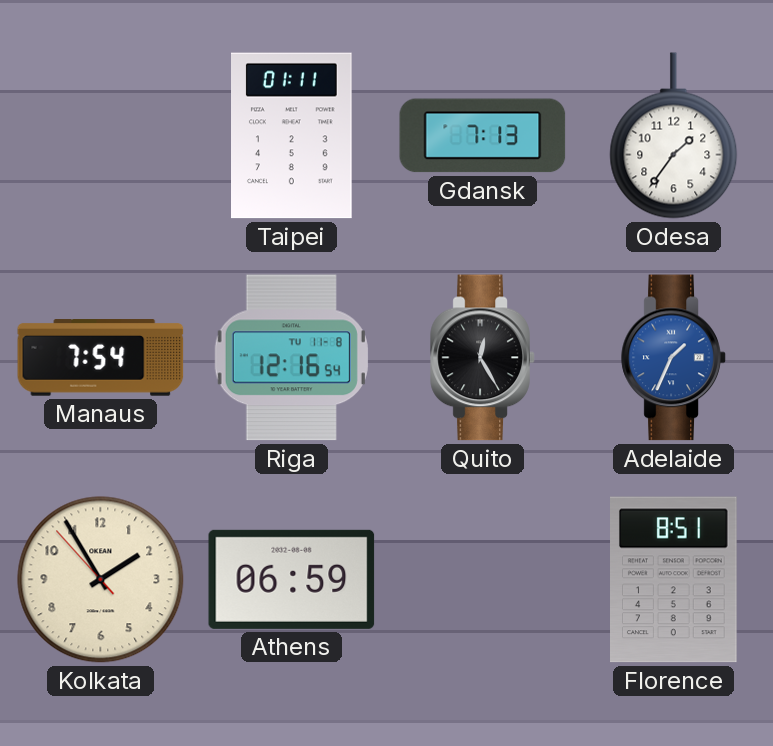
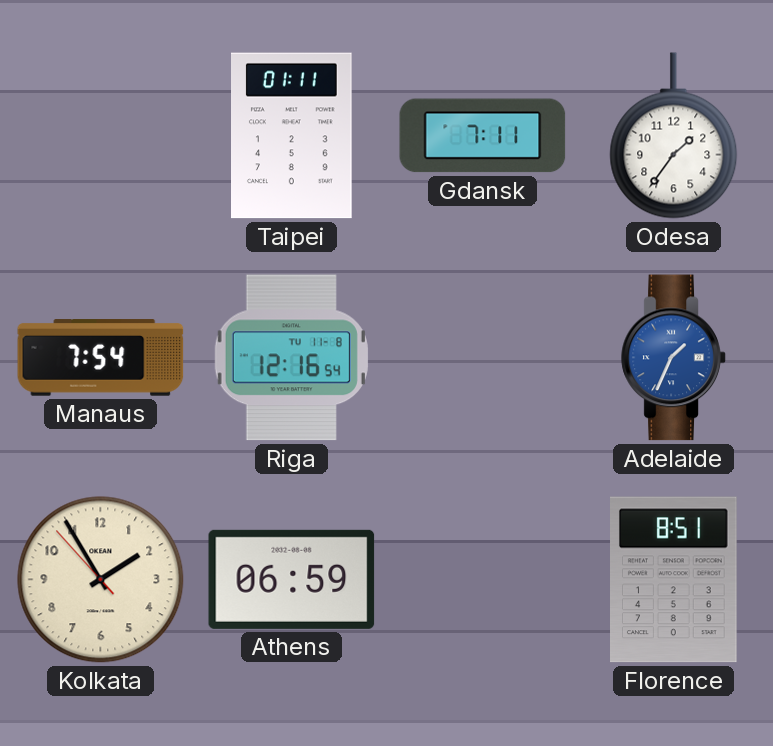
Gdansk: 7:13 -> 7:11
Quito: 12:25 -> none
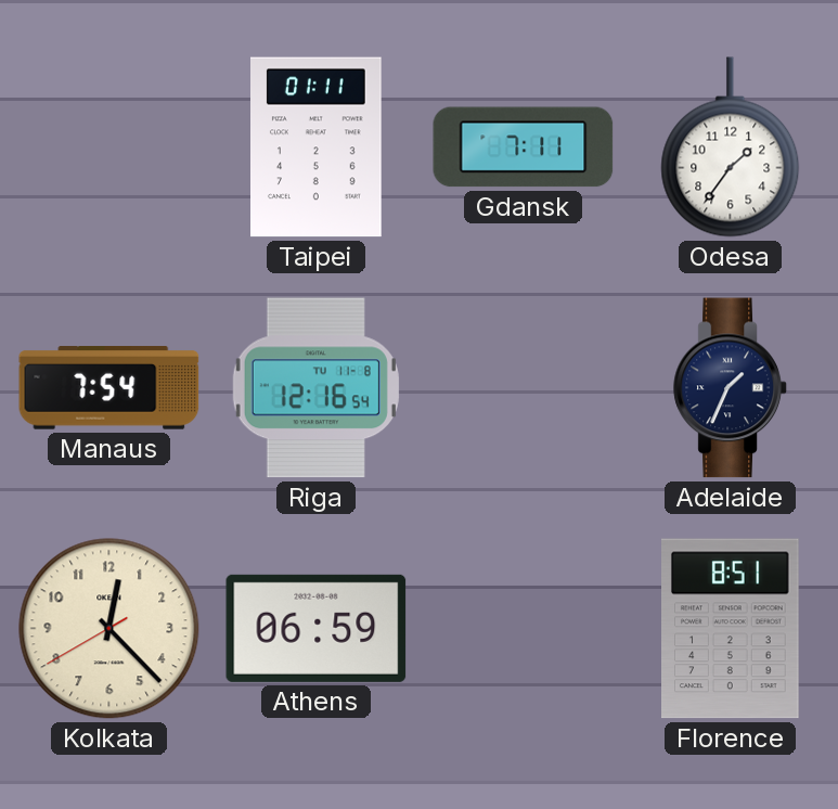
Adelaide dial: blue -> navy
Kolkata: 1:54 -> 12:22
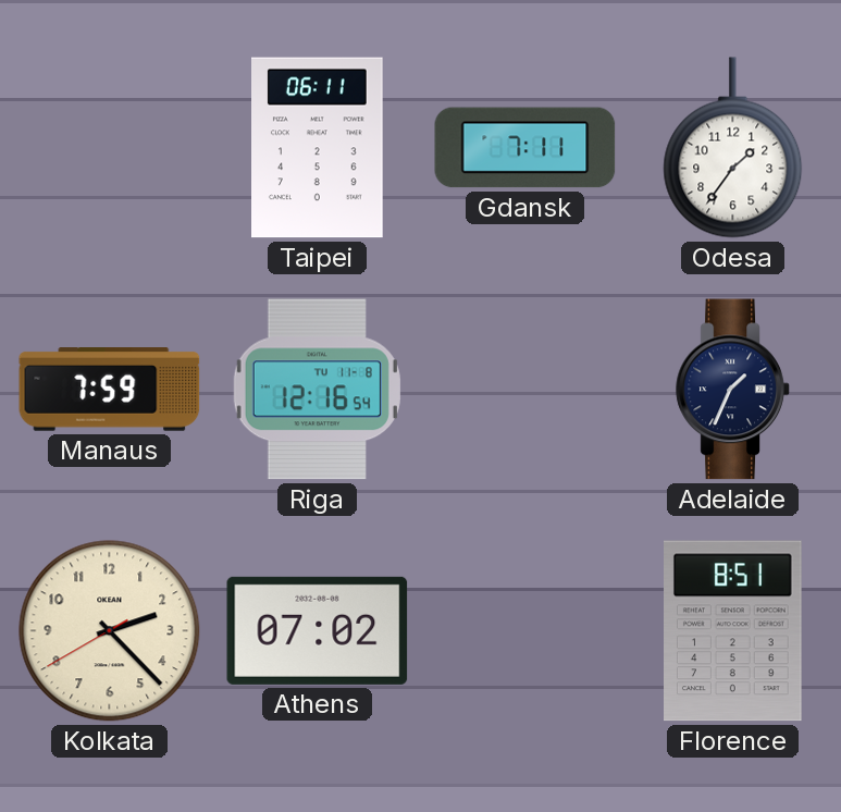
Taipei: 01:11 -> 06:11
Manaus: 7:54 -> 7:59
Kolkata: 12:22 -> 2:22
Athens: 06:59 -> 07:02
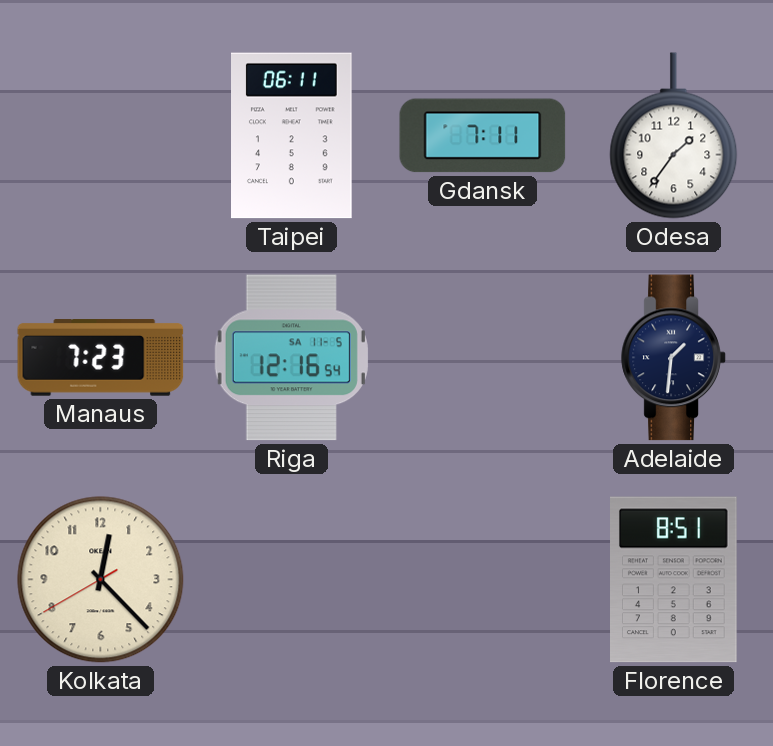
Manaus: 7:59 -> 7:23
Riga date: TU 11-8 -> SA 11-5
Adelaide: 1:34 -> 1:31
Kolkata: 2:22 -> 12:22
Athens: 07:02 -> none
